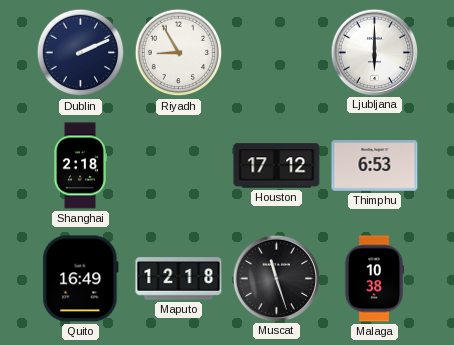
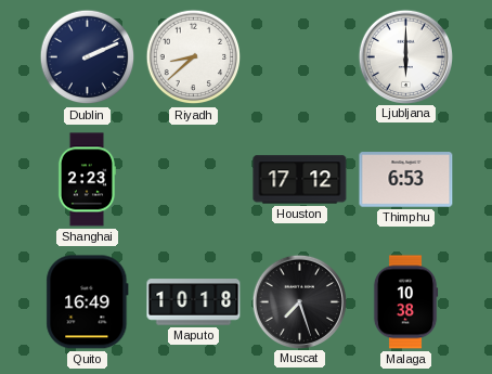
Riyadh: 8:55 -> 8:38
Shanghai: 2:18 -> 2:23
Maputo: 12:18 -> 10:18
Muscat: 11:27 -> 7:27
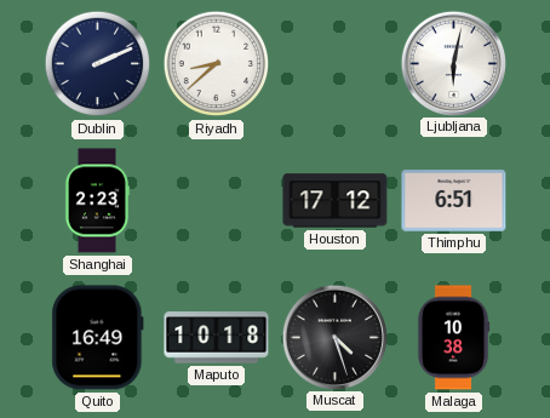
Ljubljana: 6:00 -> 6:02
Thimphu: 6:53 -> 6:51
Muscat: 7:27 -> 4:27
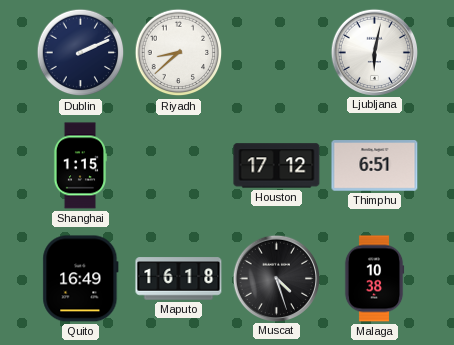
Shanghai: 2:23 -> 1:15
Maputo: 10:18 -> 16:18
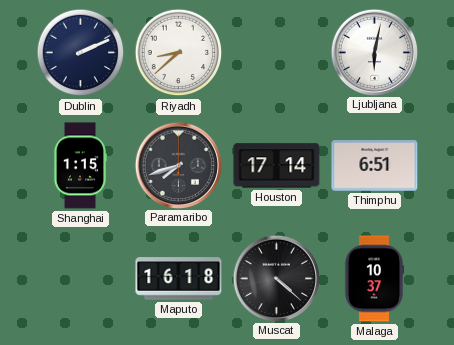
Paramaribo: none -> 7:42
Houston: 17:12 -> 17:14
Quito: 16:49 -> none
Muscat: 4:27 -> 4:22
Malaga: 10:38 -> 10:37
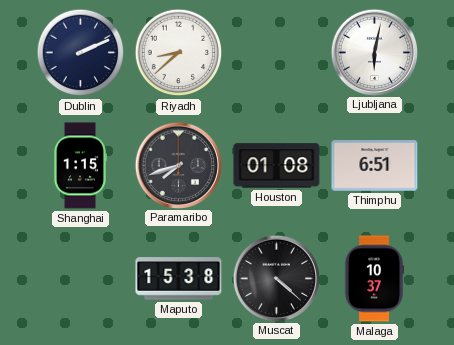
Houston: 17:14 -> 01:08
Maputo: 16:18 -> 15:38
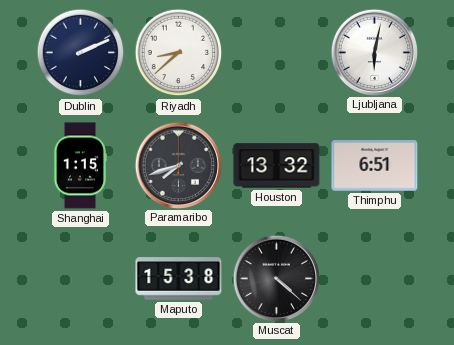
Houston: 01:08 -> 13:32
Malaga: 10:37 -> none
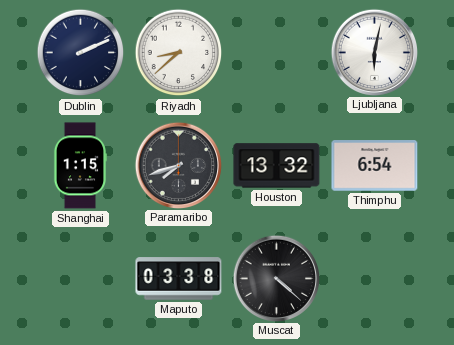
Thimphu: 6:51 -> 6:54
Maputo: 15:38 -> 03:38
